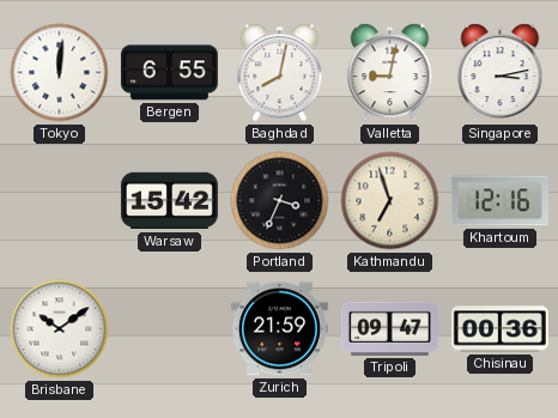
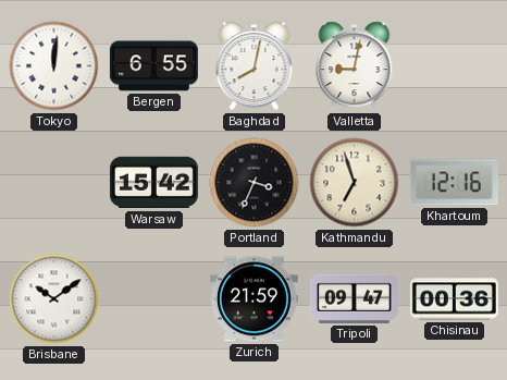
Singapore: 3:13 -> none
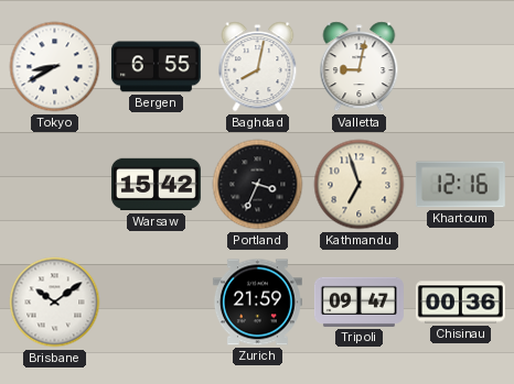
Tokyo: 12:01 -> 8:40
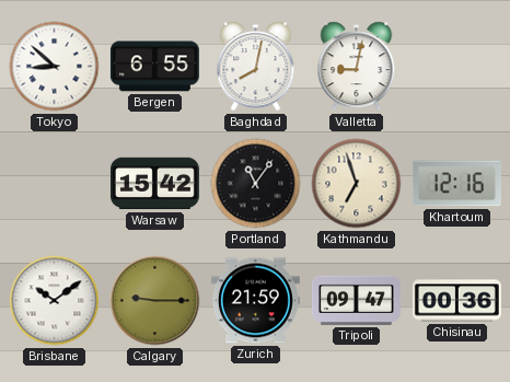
Tokyo: 8:40 -> 8:52
Portland: 3:34 -> 11:06
Calgary: none -> 9:15
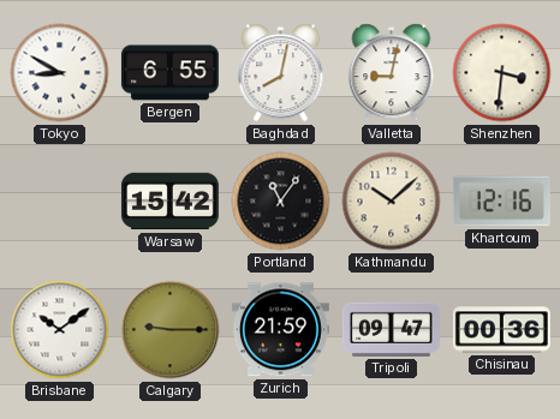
Tokyo: 8:52 -> 8:50
Shenzhen: none -> 3:31
Kathmandu: 6:57 -> 10:08
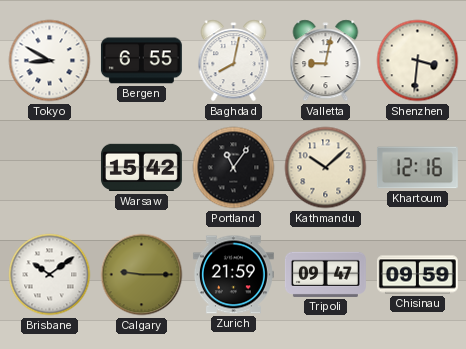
Chisinau: 00:36 -> 09:59
